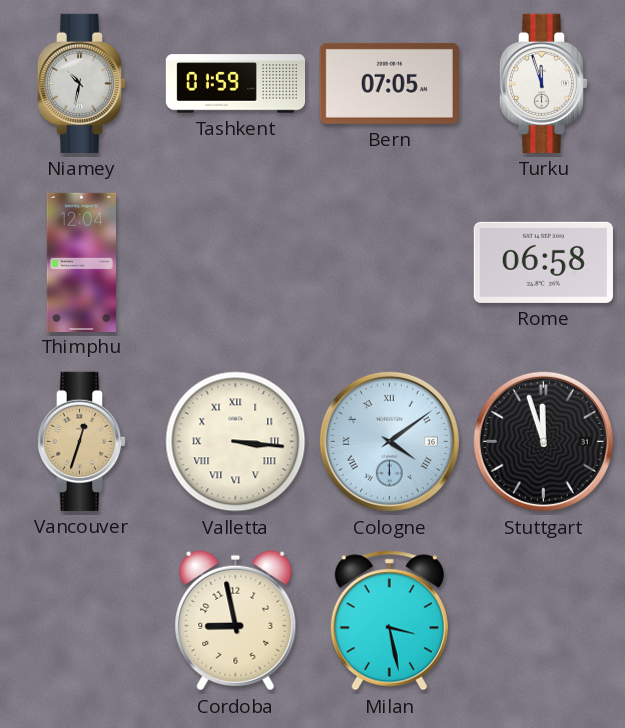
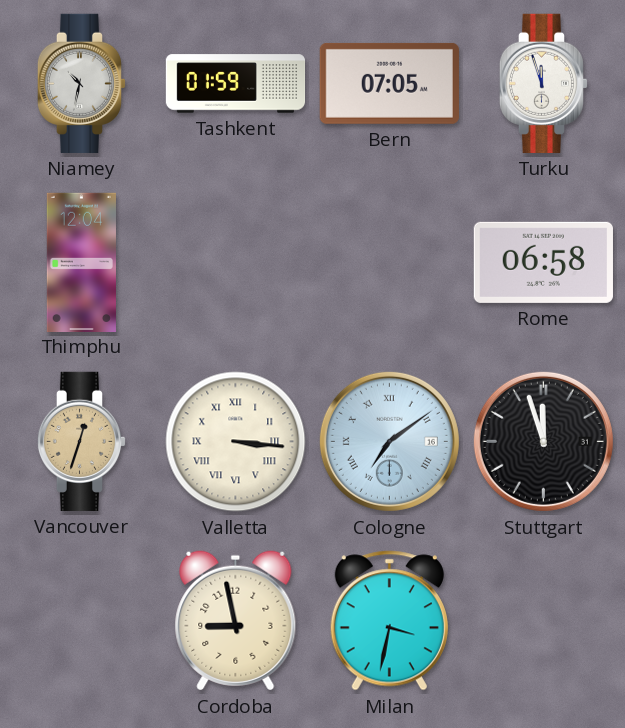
Cologne: 4:09 -> 7:09
Milan: 3:28 -> 3:32
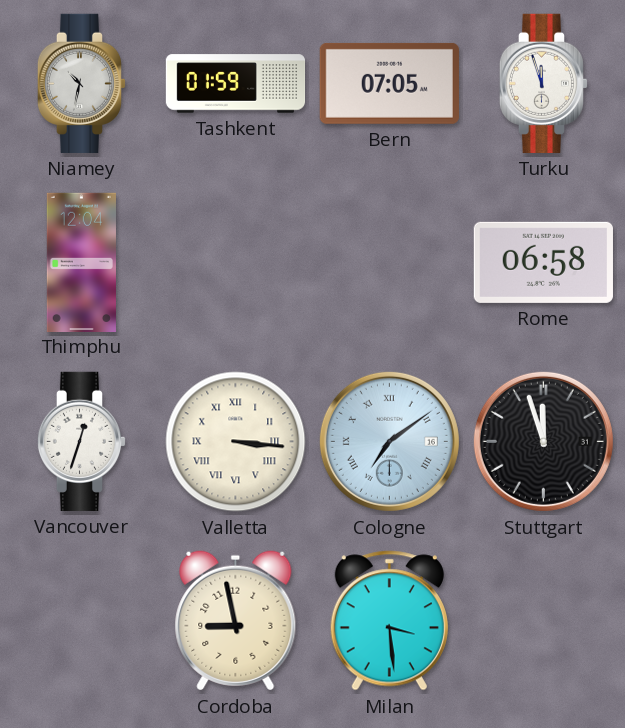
Vancouver dial: champagne -> white
Milan: 3:32 -> 3:29
